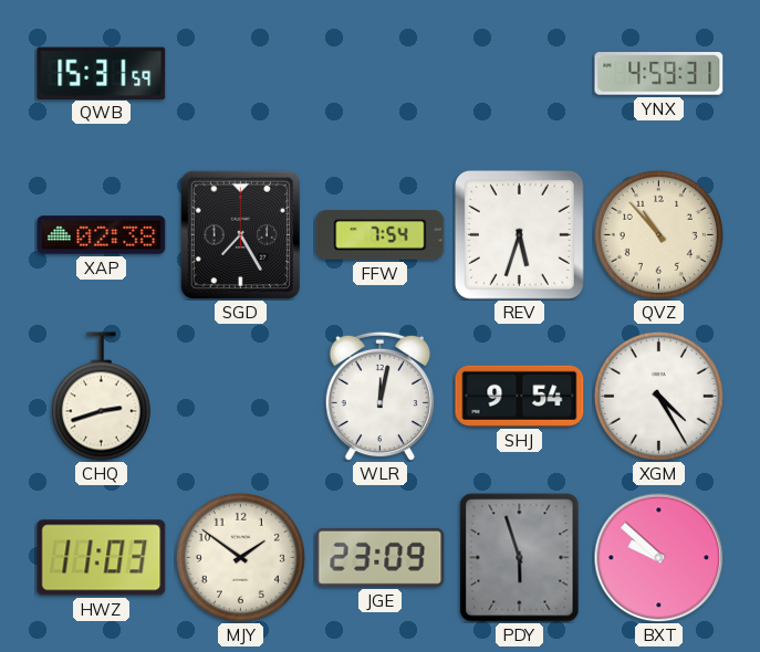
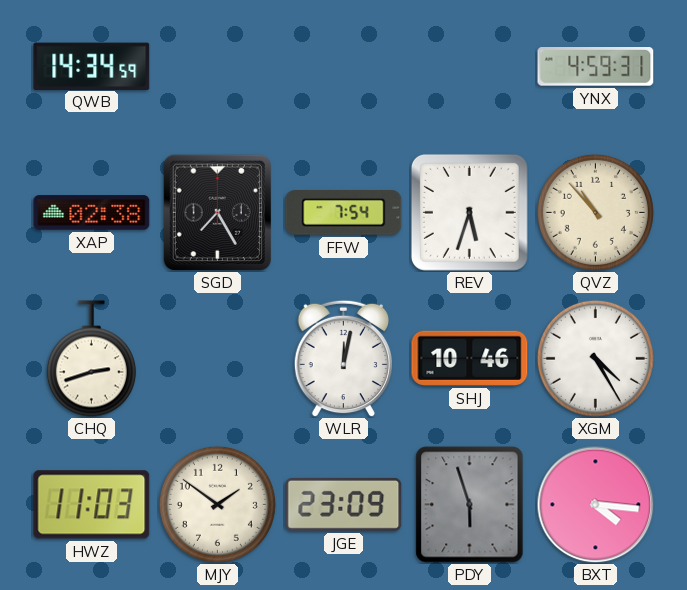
QWB: 15:31 -> 14:34
SHJ: 9:54 -> 10:46
BXT: 9:52 -> 4:16
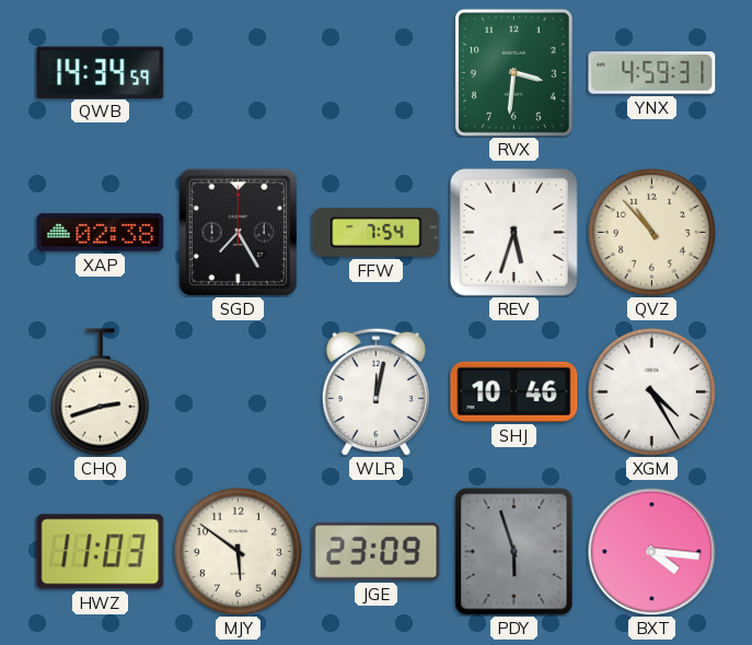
RVX: none -> 3:31
MJY: 1:51 -> 5:51
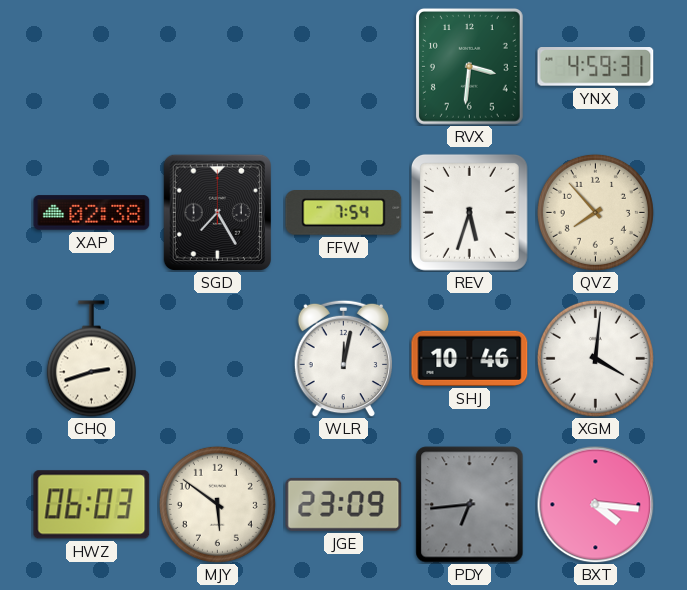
QWB: 14:34 -> none
QVZ: 10:53 -> 7:53
XGM: 4:25 -> 4:01
HWZ: 11:03 -> 06:03
PDY: 5:57 -> 6:44
